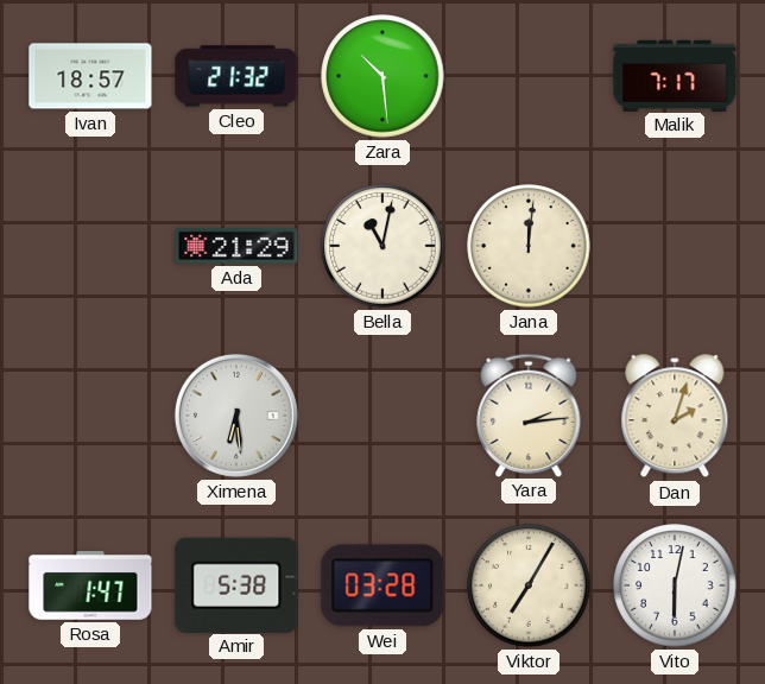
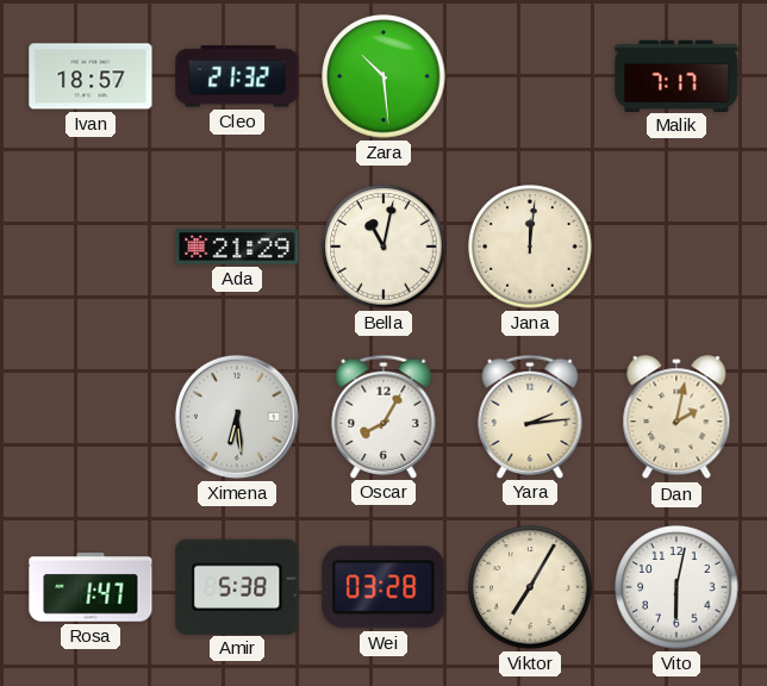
Oscar: none -> 8:05
Dan: 2:03 -> 2:02
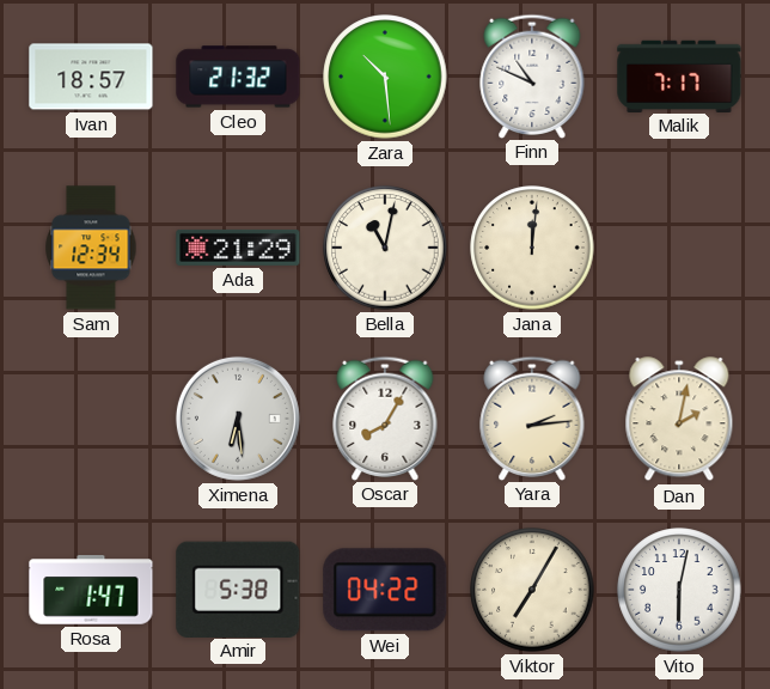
Finn: none -> 10:49
Sam: none -> 12:34
Wei: 03:28 -> 04:22
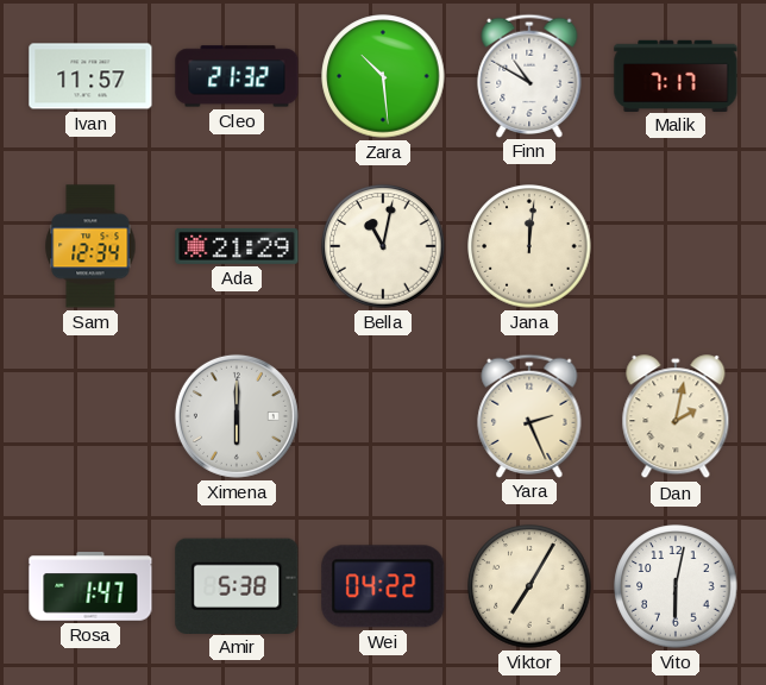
Ivan: 18:57 -> 11:57
Finn: 10:49 -> 10:50
Ximena: 6:29 -> 6:00
Oscar: 8:05 -> none
Yara: 2:14 -> 2:26
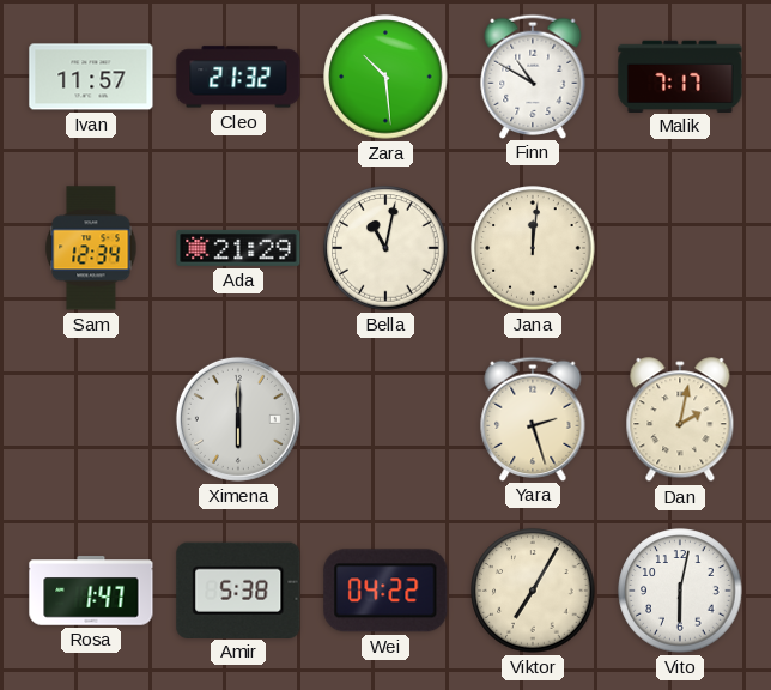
Yara: 2:26 -> 2:27
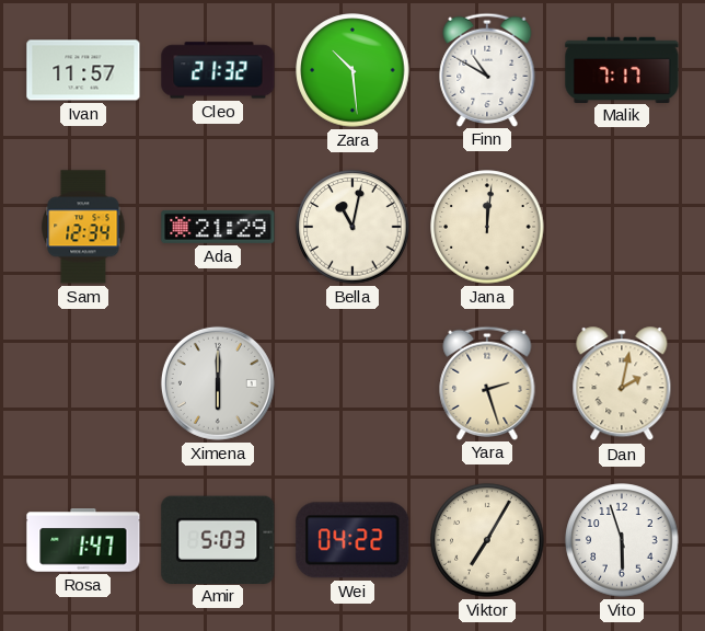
Amir: 5:38 -> 5:03
Vito: 6:02 -> 5:57
